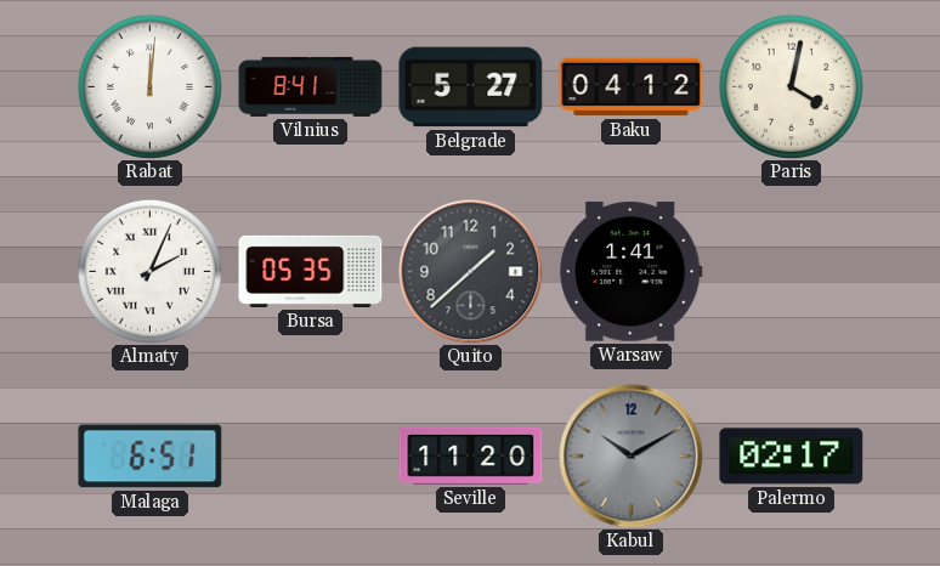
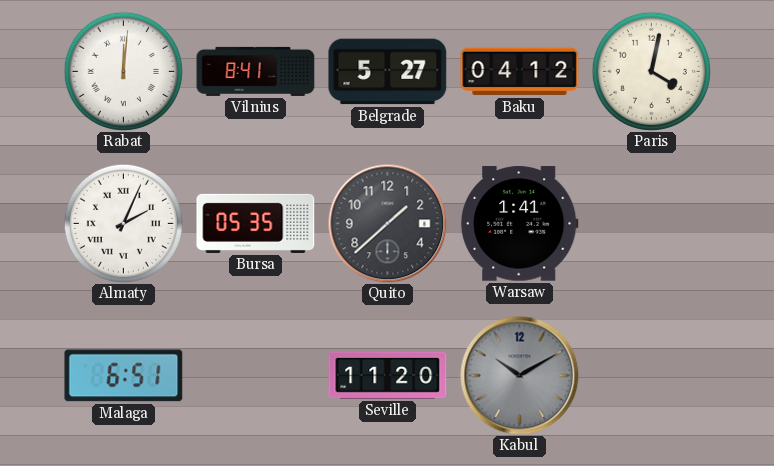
Palermo: 02:17 -> none
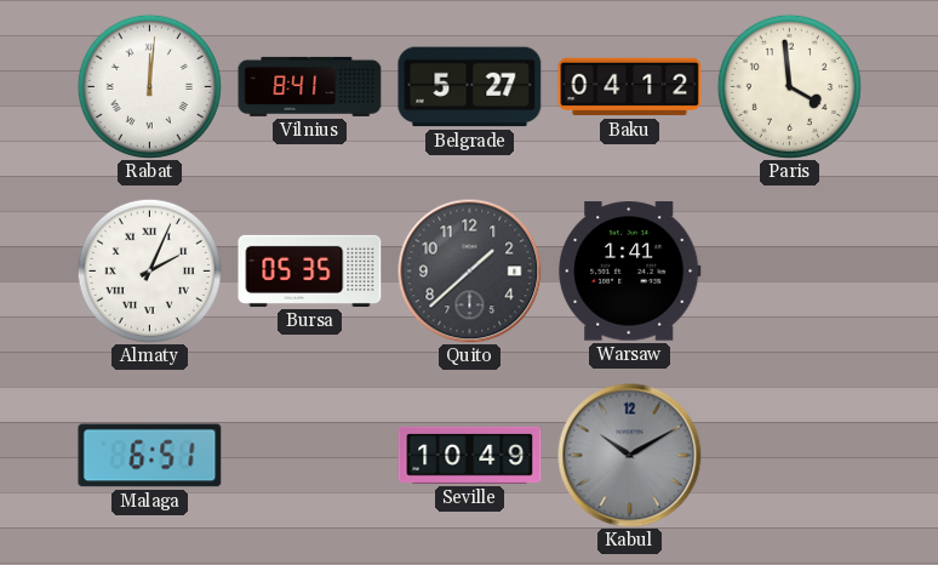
Paris: 4:02 -> 3:59
Seville: 11:20 -> 10:49
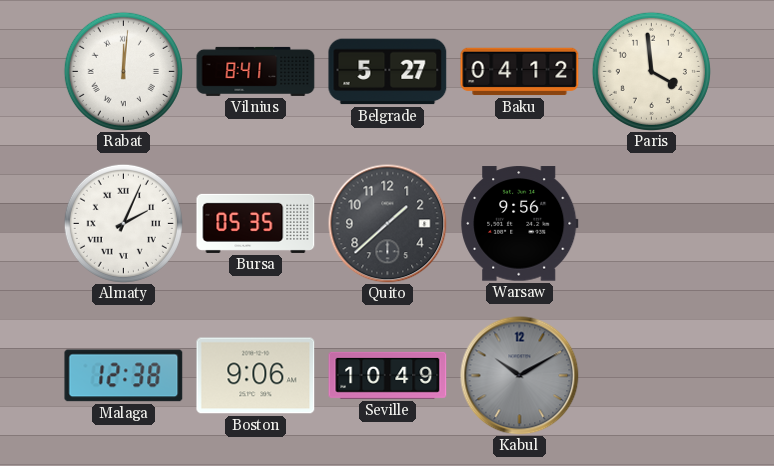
Warsaw: 1:41 -> 9:56
Malaga: 6:51 -> 12:38
Boston: none -> 9:06
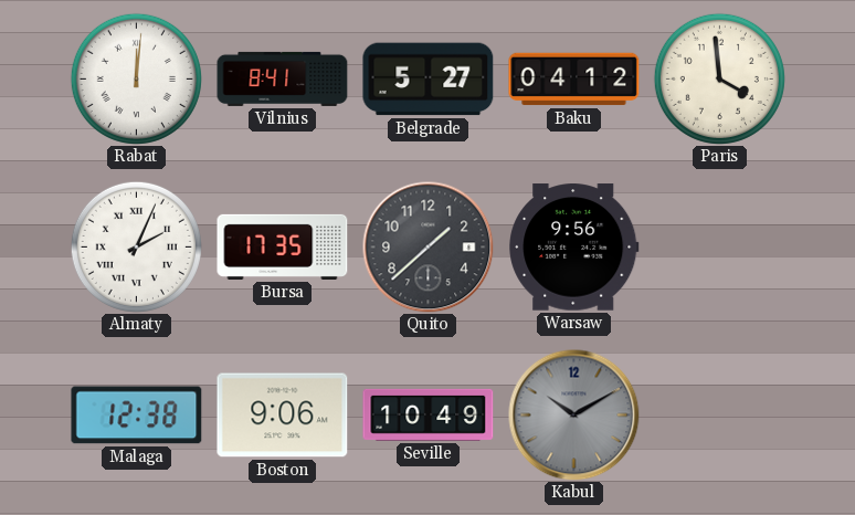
Bursa: 05:35 -> 17:35
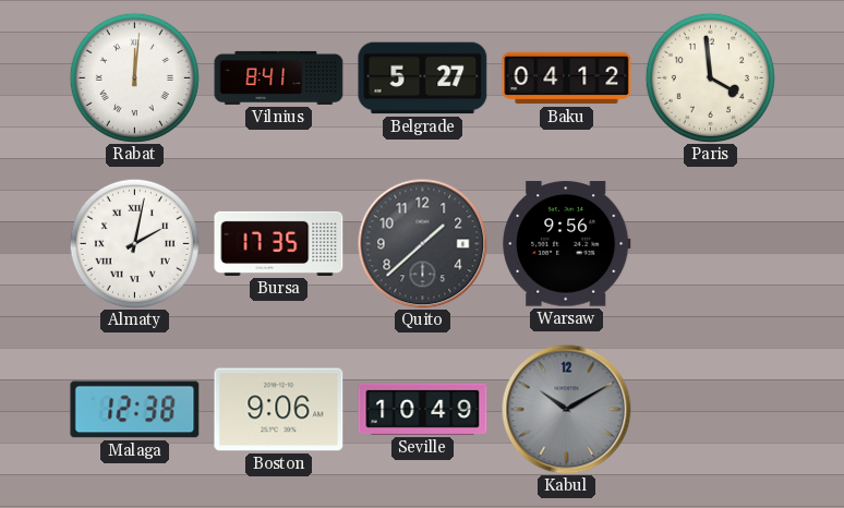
Almaty: 2:04 -> 2:02
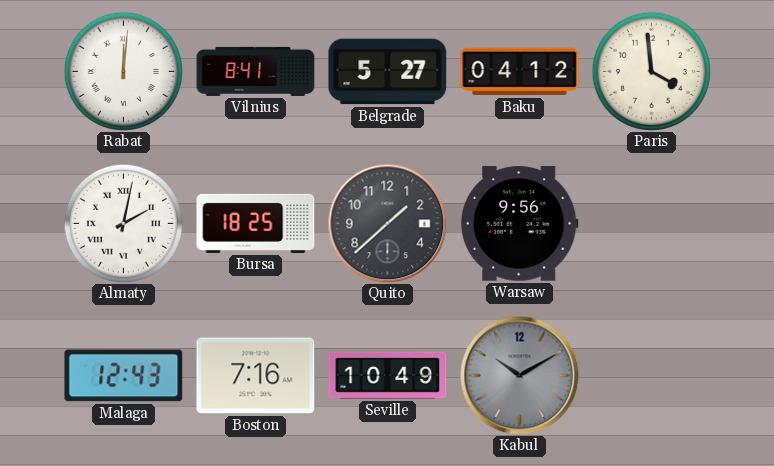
Bursa: 17:35 -> 18:25
Malaga: 12:38 -> 12:43
Boston: 9:06 -> 7:16
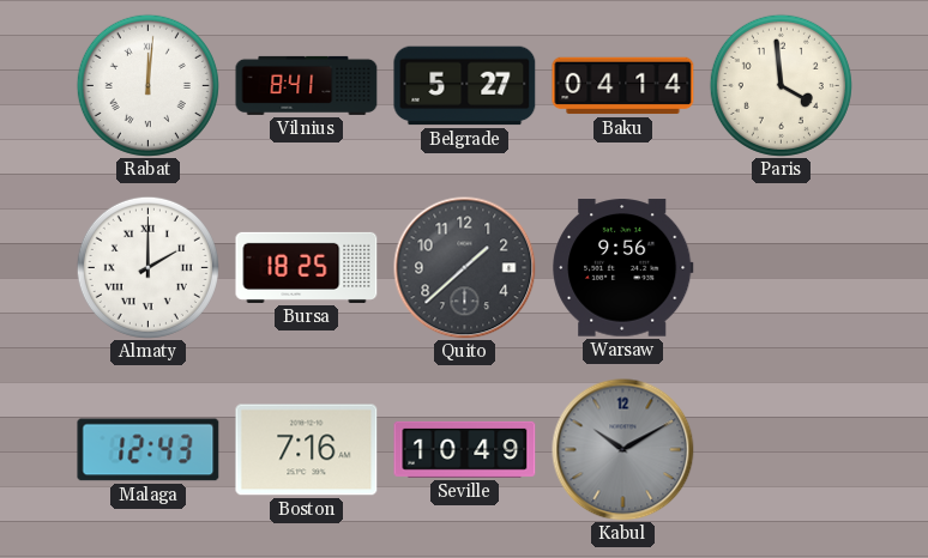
Baku: 04:12 -> 04:14
Almaty: 2:02 -> 2:00
